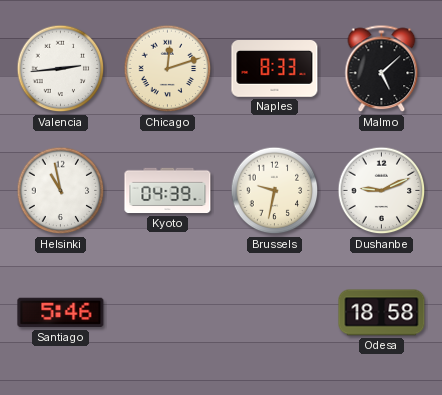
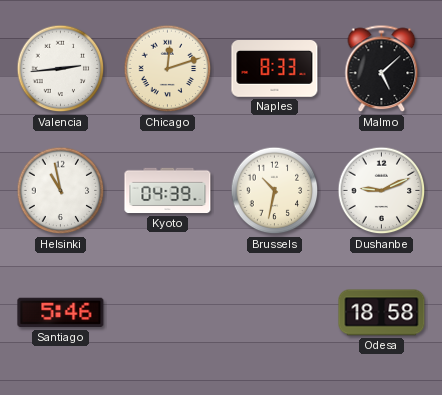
Brussels: 9:32 -> 10:32
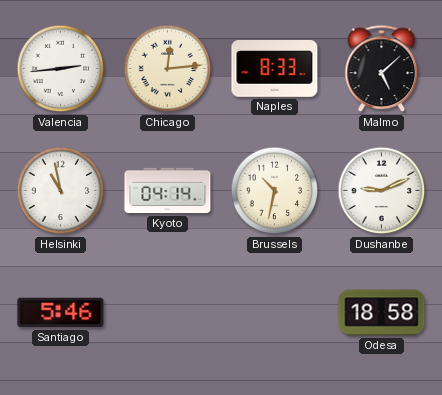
Chicago: 12:12 -> 12:14
Kyoto: 04:39 -> 04:14
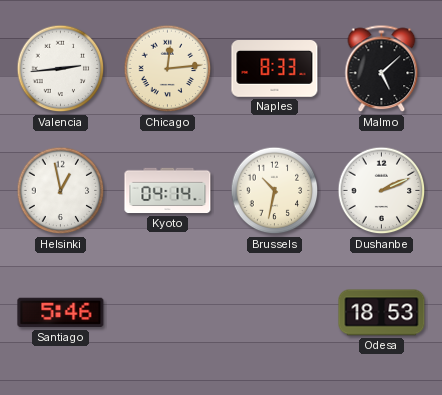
Helsinki: 10:58 -> 12:58
Dushanbe: 9:11 -> 2:11
Odesa: 18:58 -> 18:53
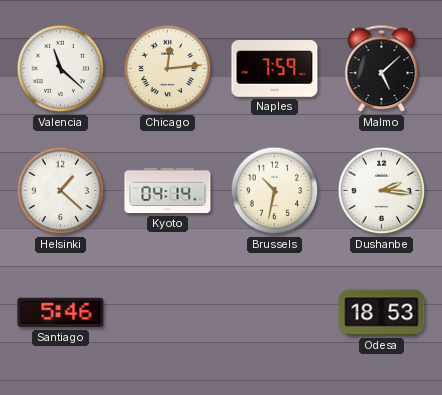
Valencia: 2:44 -> 11:22
Naples: 8:33 -> 7:59
Helsinki: 12:58 -> 1:22
Dushanbe: 2:11 -> 2:16
